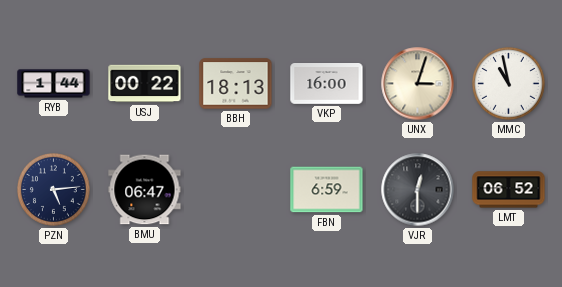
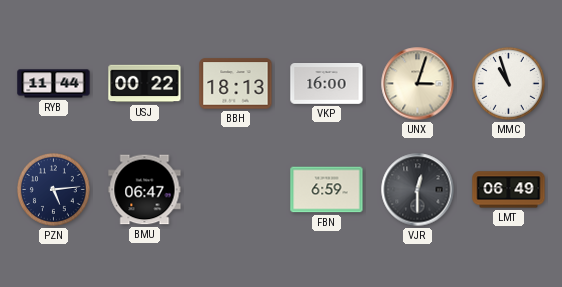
RYB: 1:44 -> 11:44
MMC: 10:58 -> 10:57
LMT: 06:52 -> 06:49
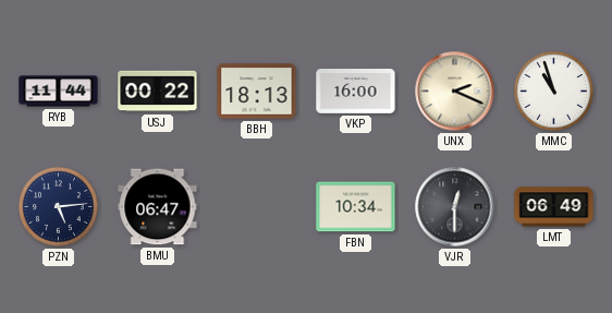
UNX: 3:03 -> 2:19
FBN: 6:59 -> 10:34
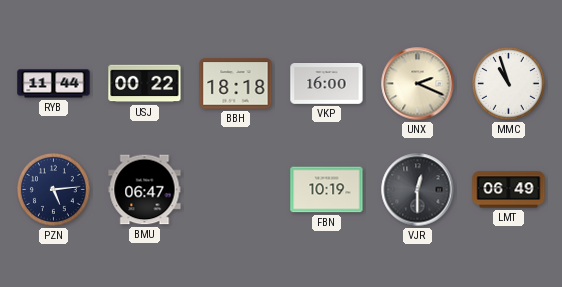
BBH: 18:13 -> 18:18
FBN: 10:34 -> 10:19
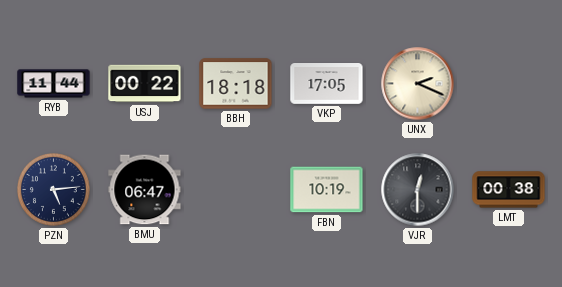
VKP: 16:00 -> 17:05
MMC: 10:57 -> none
LMT: 06:49 -> 00:38
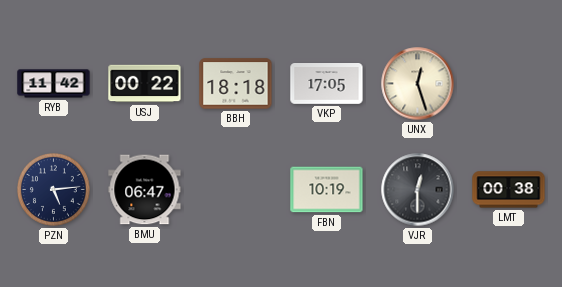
RYB: 11:44 -> 11:42
UNX: 2:19 -> 12:27
